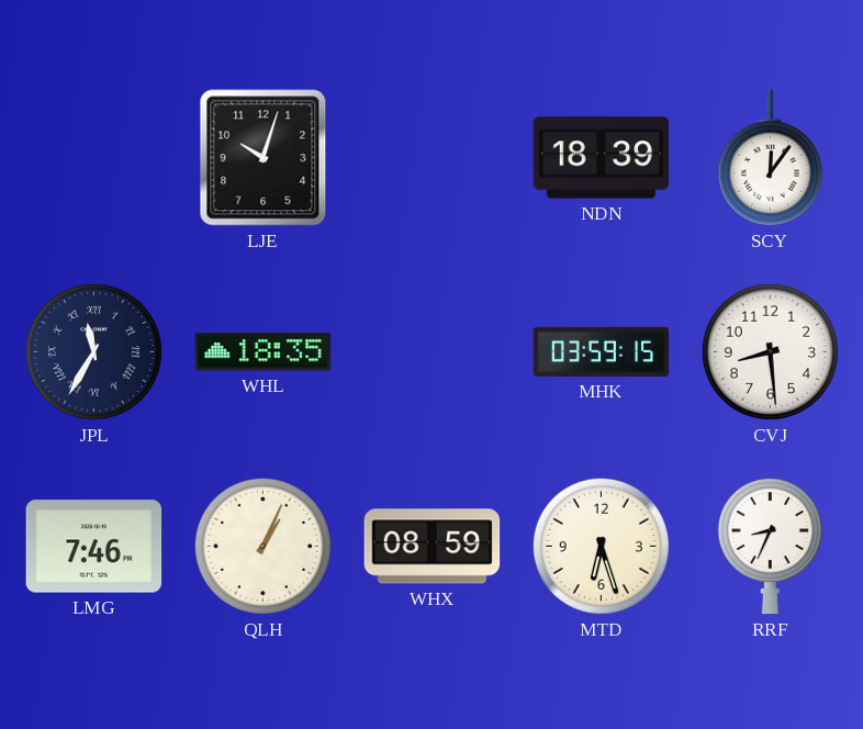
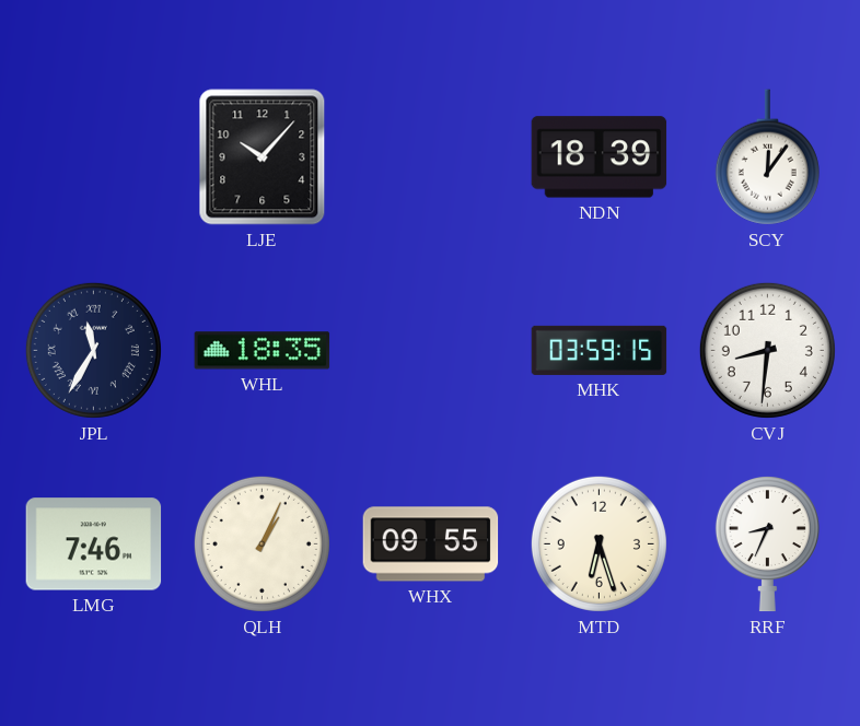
LJE: 10:03 -> 10:07
CVJ: 8:29 -> 8:31
WHX: 08:59 -> 09:55
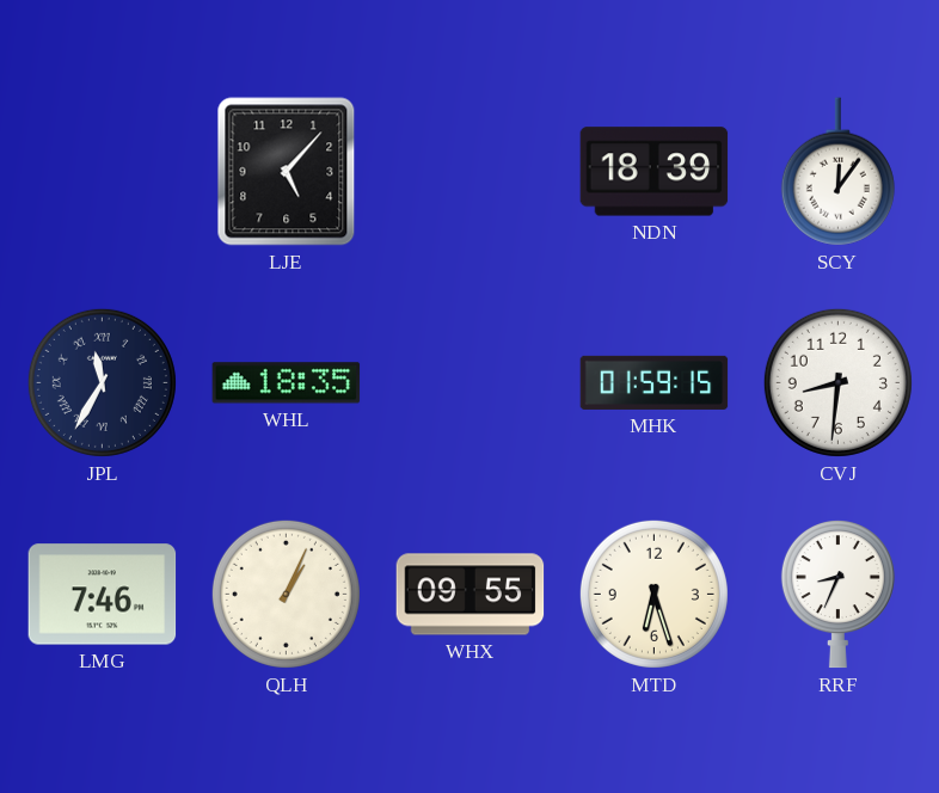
LJE: 10:07 -> 5:07
MHK: 03:59 -> 01:59
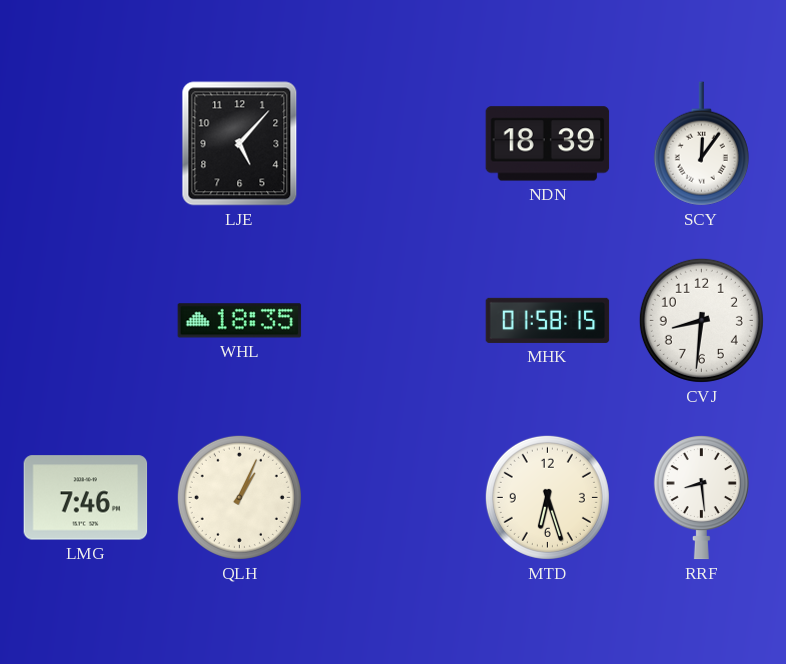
JPL: 11:35 -> none
MHK: 01:59 -> 01:58
WHX: 09:55 -> none
RRF: 8:34 -> 8:29
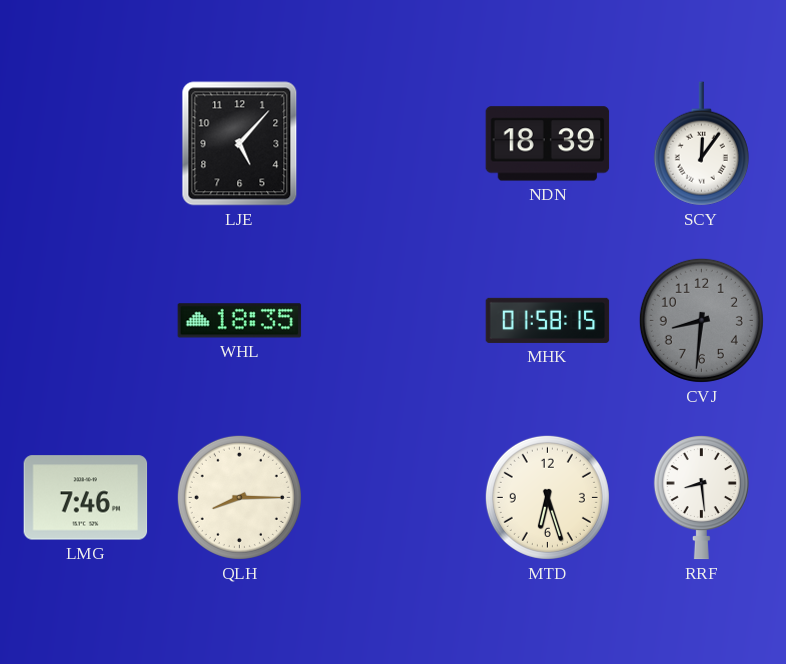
CVJ dial: white -> grey
QLH: 1:04 -> 8:15
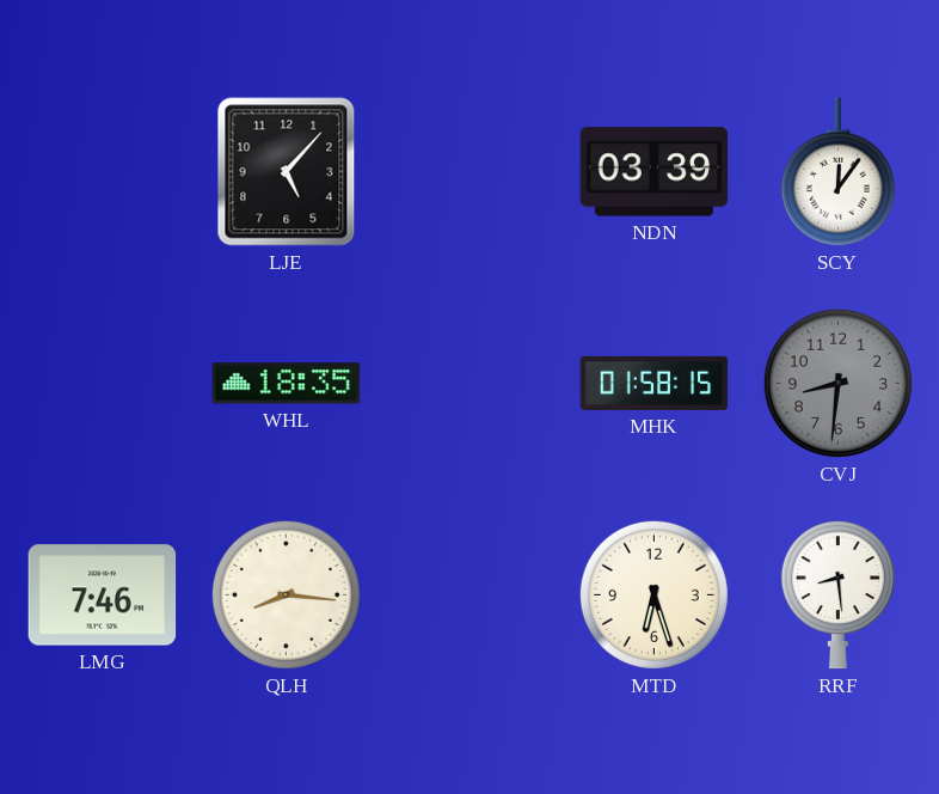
NDN: 18:39 -> 03:39
QLH: 8:15 -> 8:16
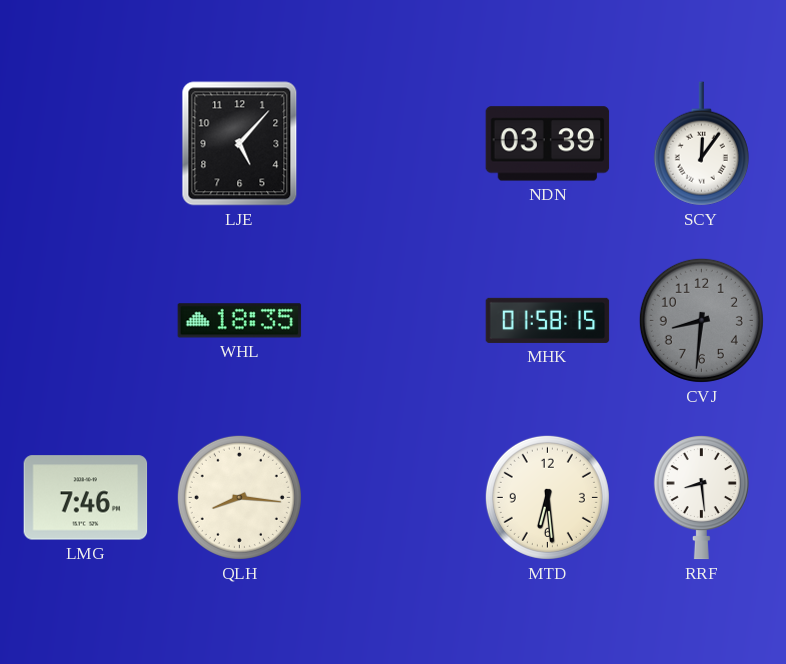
MTD: 6:27 -> 6:29
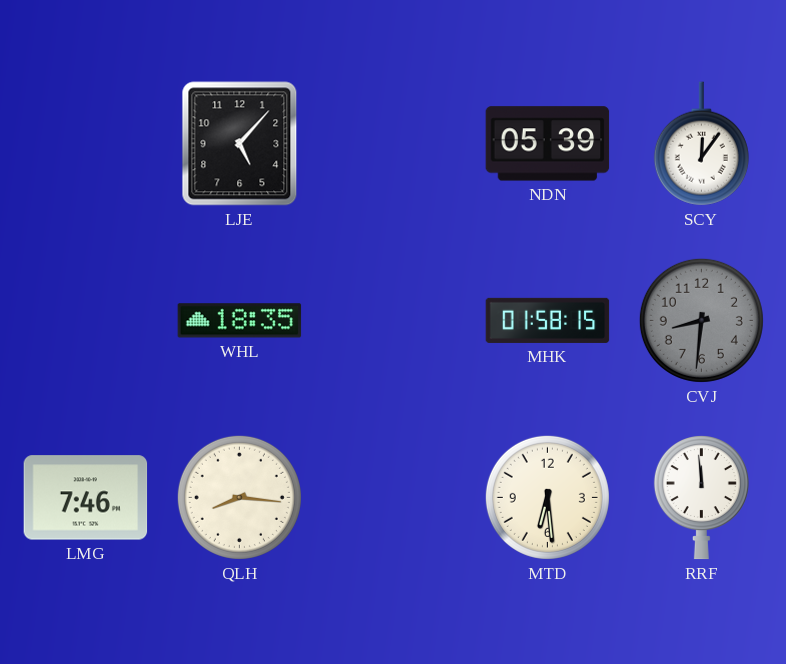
NDN: 03:39 -> 05:39
RRF: 8:29 -> 11:59
